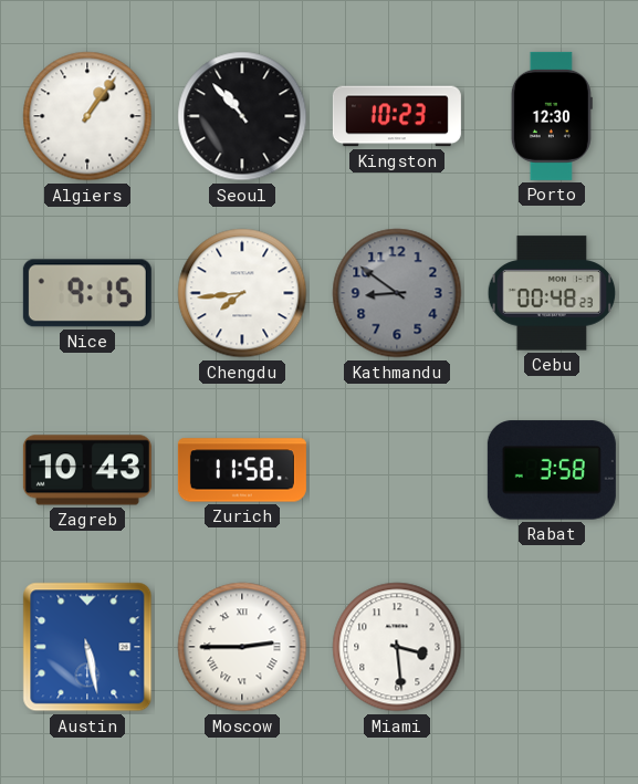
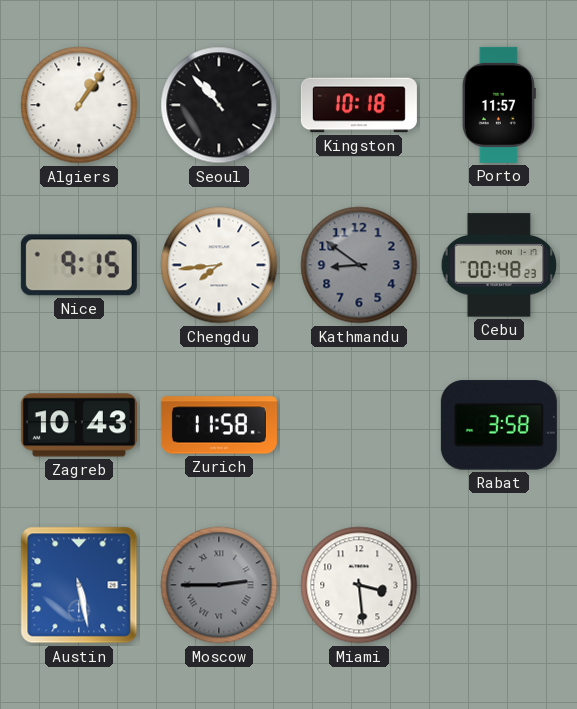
Kingston: 10:23 -> 10:18
Porto: 12:30 -> 11:57
Moscow dial: white -> grey
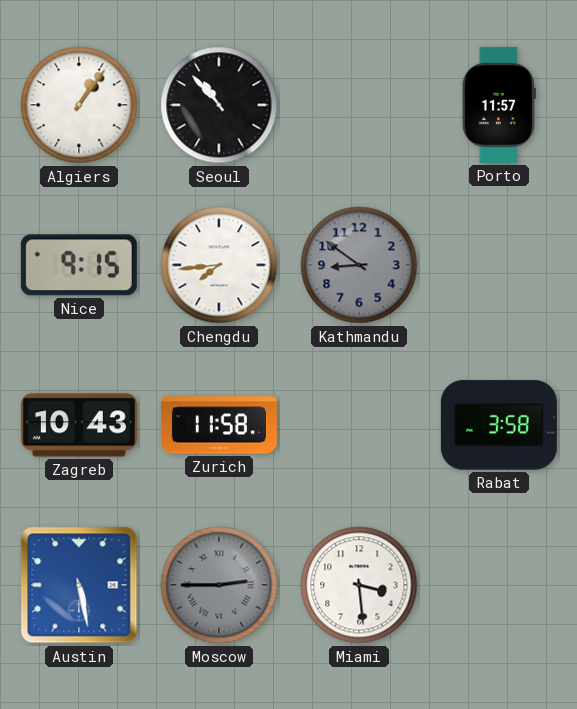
Kingston: 10:18 -> none
Cebu: 00:48 -> none
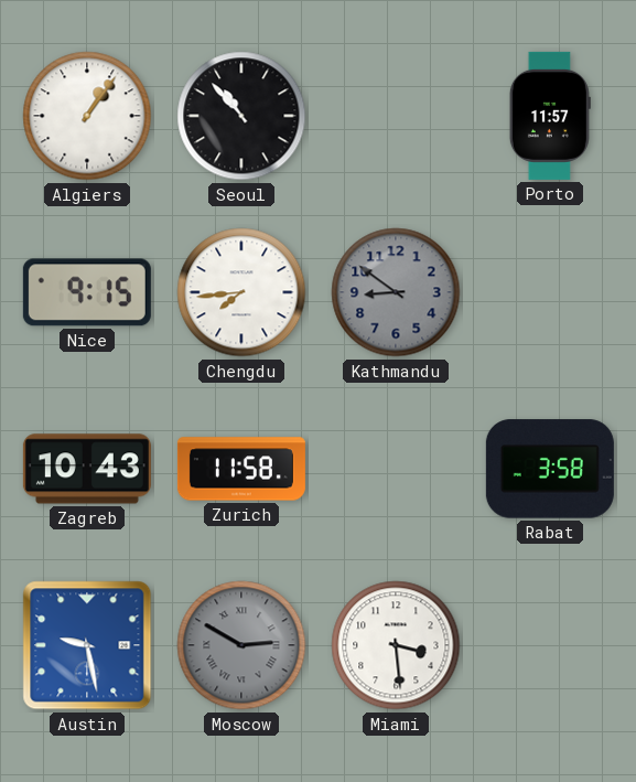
Austin: 5:28 -> 9:28
Moscow: 2:45 -> 2:50
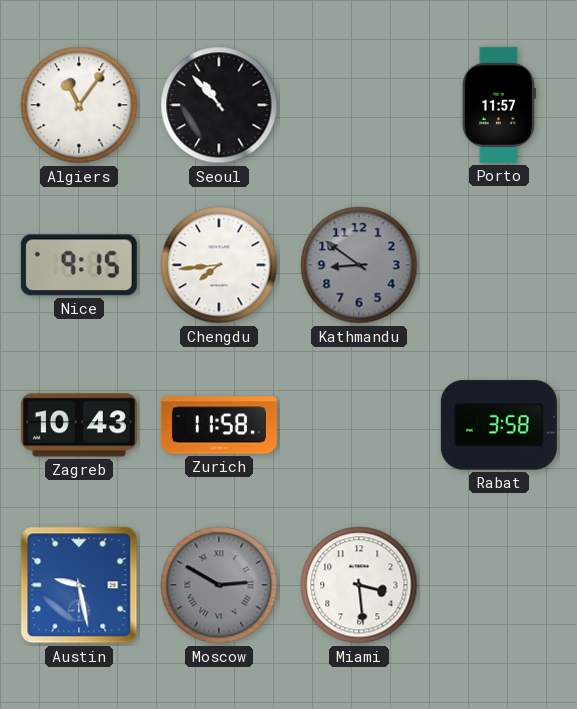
Algiers: 1:06 -> 11:06
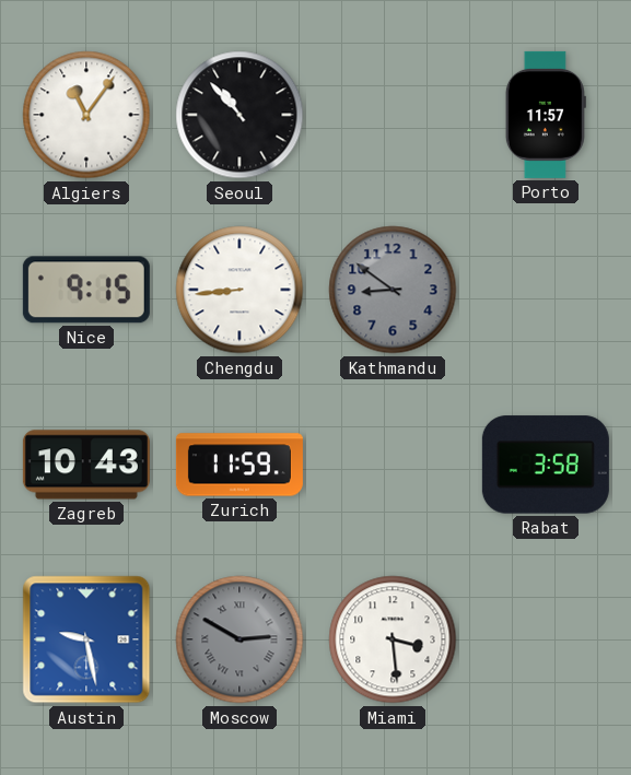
Chengdu: 7:44 -> 8:44
Zurich: 11:58 -> 11:59
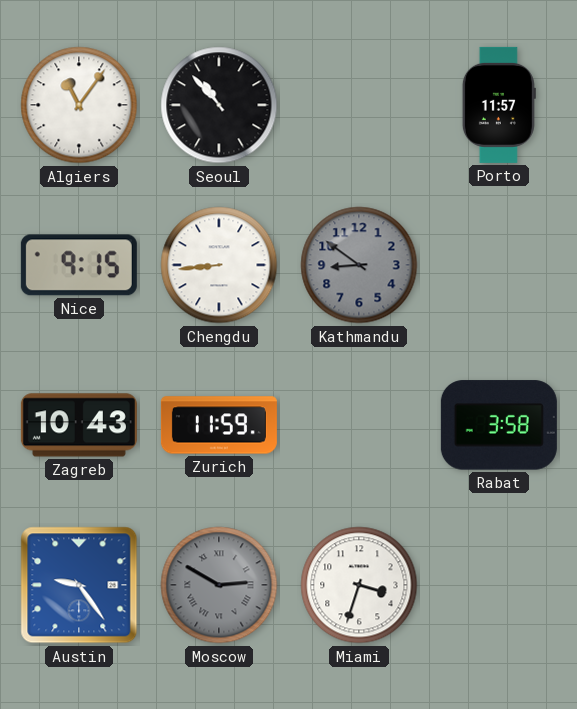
Austin: 9:28 -> 9:24
Miami: 3:29 -> 3:33
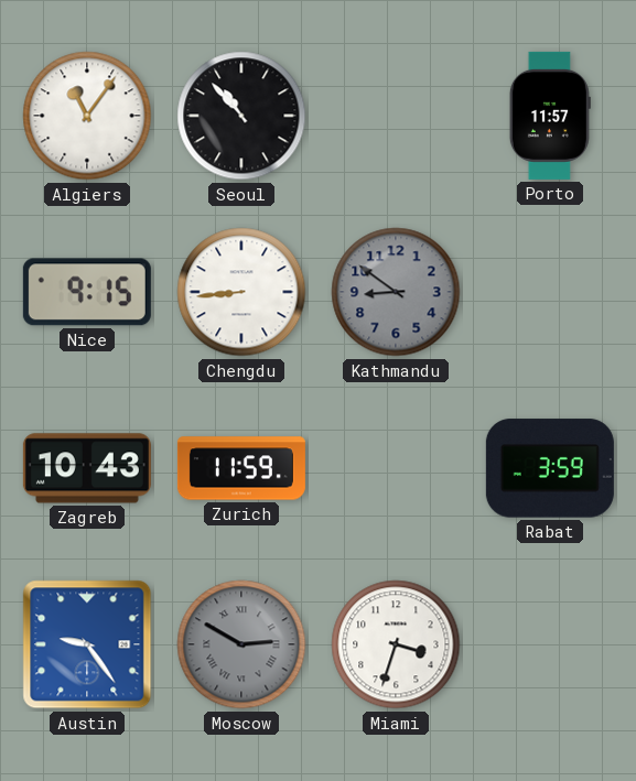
Rabat: 3:58 -> 3:59
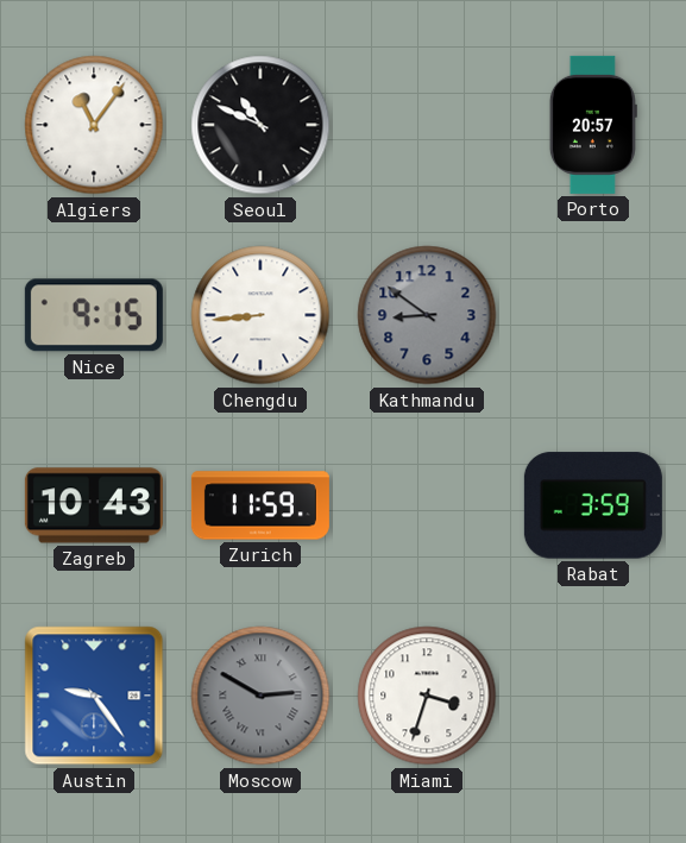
Seoul: 10:53 -> 10:49
Porto: 11:57 -> 20:57
